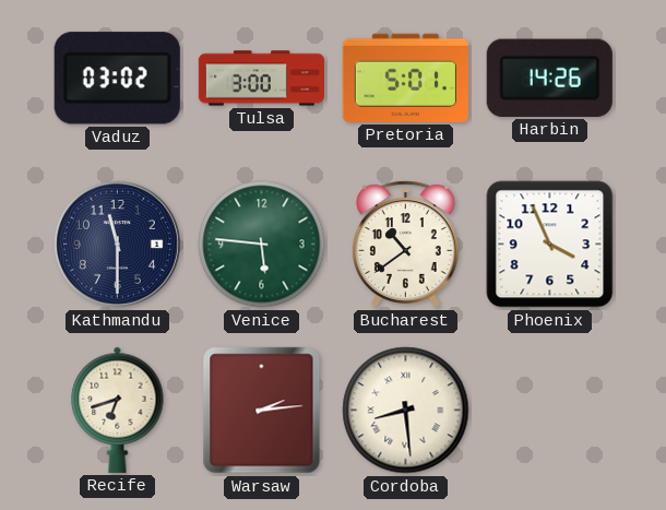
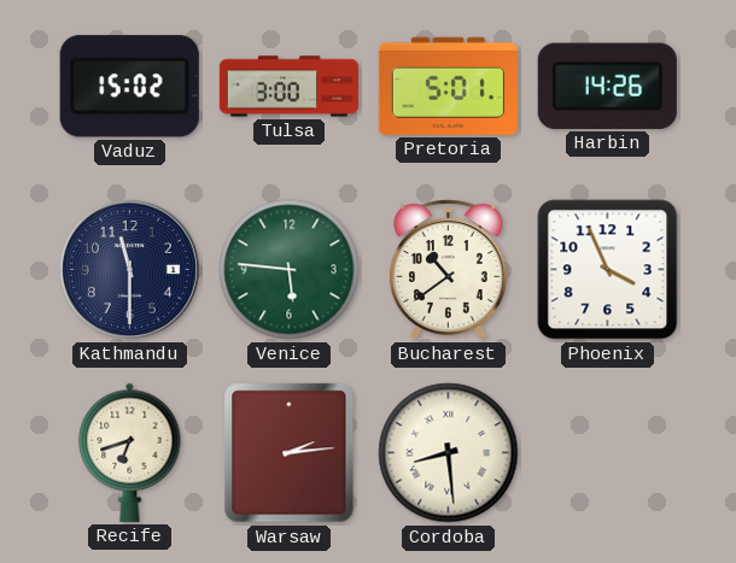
Vaduz: 03:02 -> 15:02
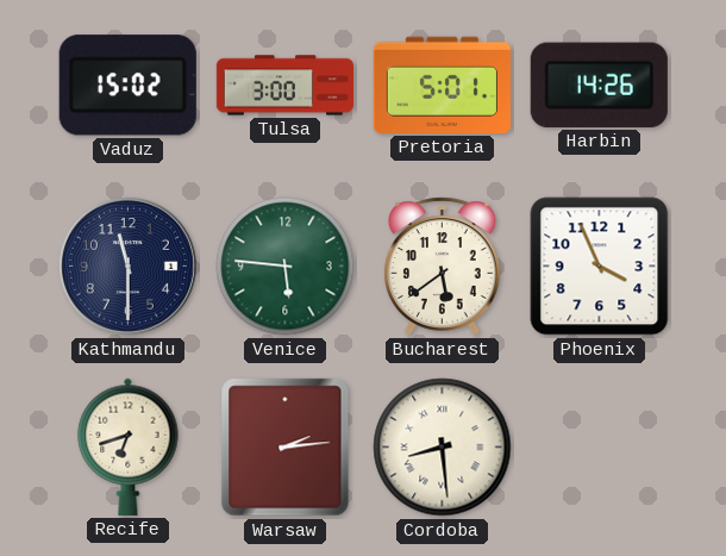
Bucharest: 10:39 -> 5:39
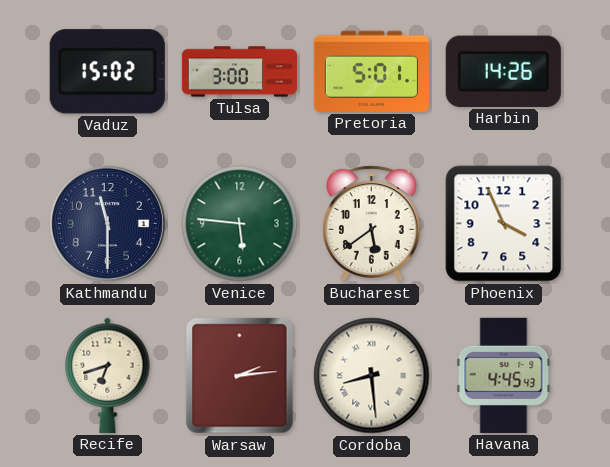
Havana: none -> 4:45
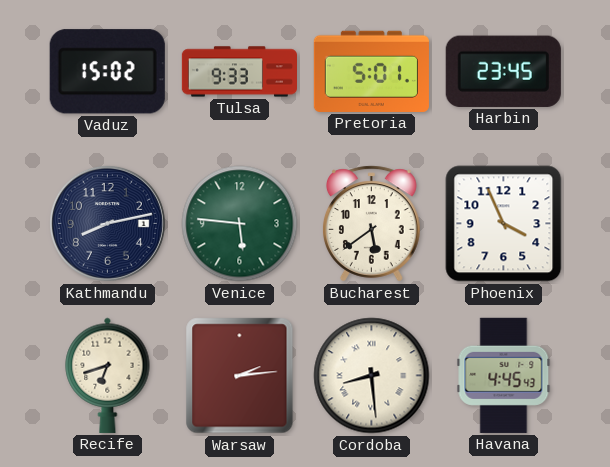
Tulsa: 3:00 -> 9:33
Harbin: 14:26 -> 23:45
Kathmandu: 11:30 -> 8:13
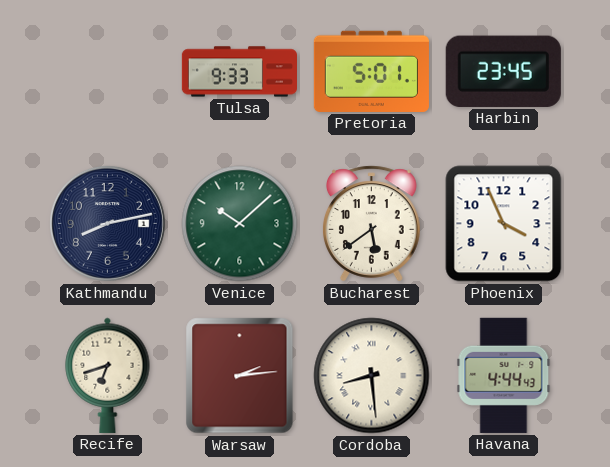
Vaduz: 15:02 -> none
Venice: 5:46 -> 10:08
Havana: 4:45 -> 4:44
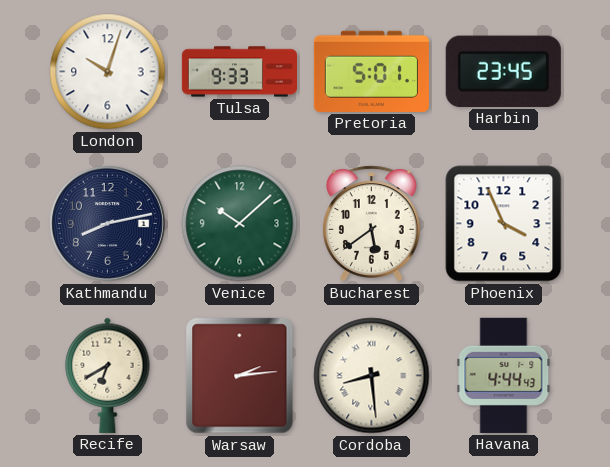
London: none -> 10:03
Recife: 6:42 -> 6:40
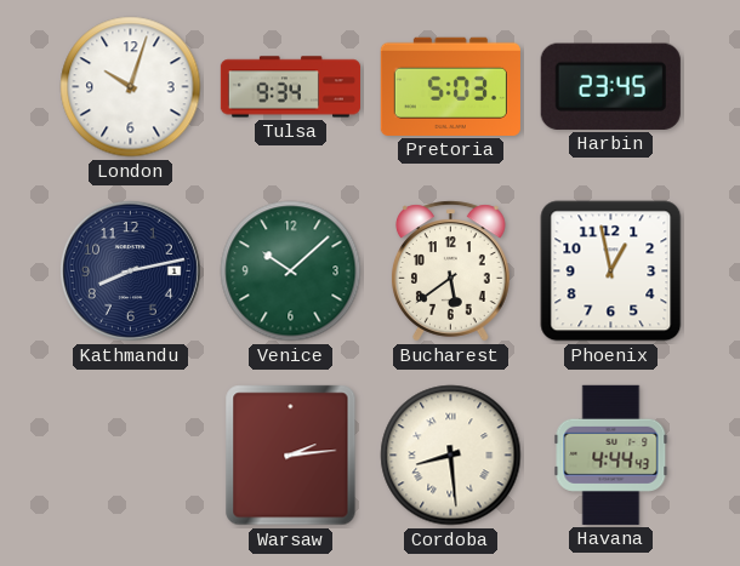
Tulsa: 9:33 -> 9:34
Pretoria: 5:01 -> 5:03
Phoenix: 3:56 -> 12:58
Recife: 6:40 -> none
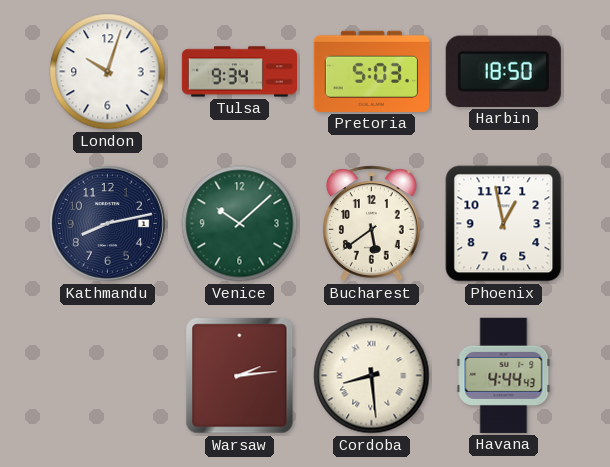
Harbin: 23:45 -> 18:50
